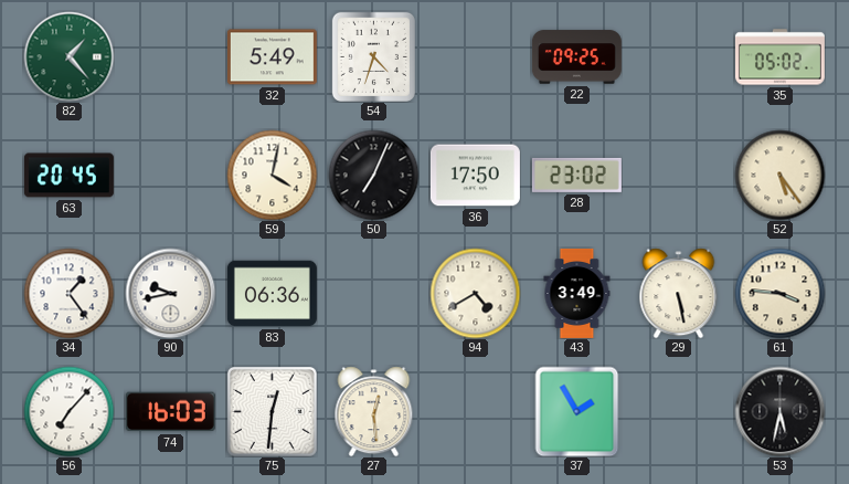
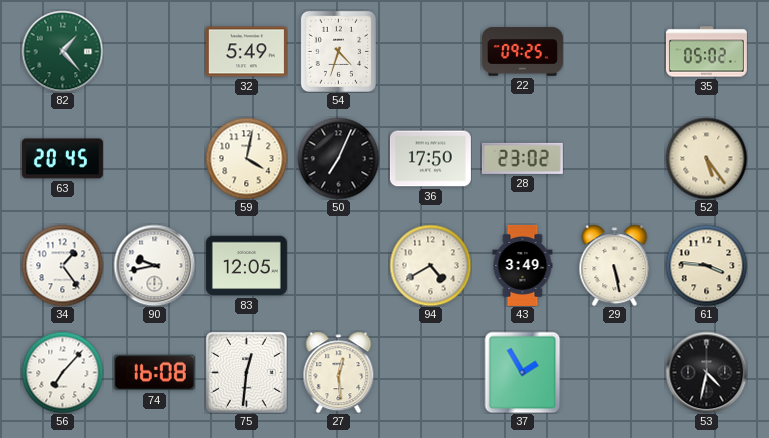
83: 06:36 -> 12:05
74: 16:03 -> 16:08
53: 5:32 -> 4:32
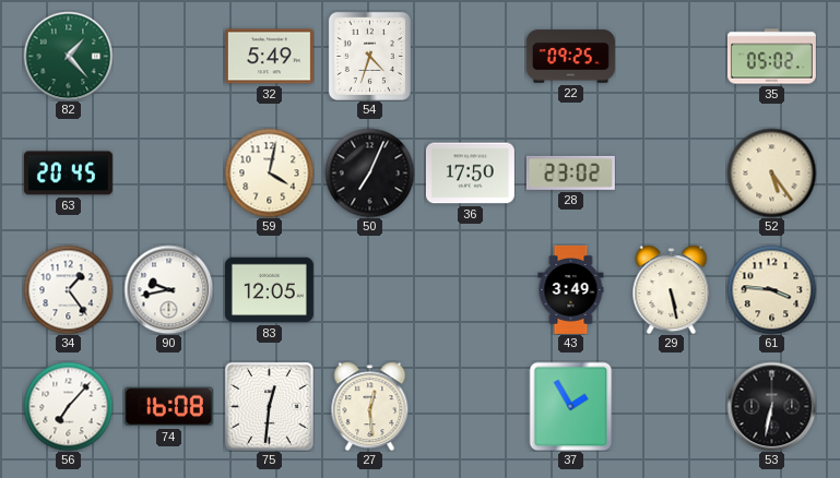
94: 4:40 -> none
53: 4:32 -> 6:32
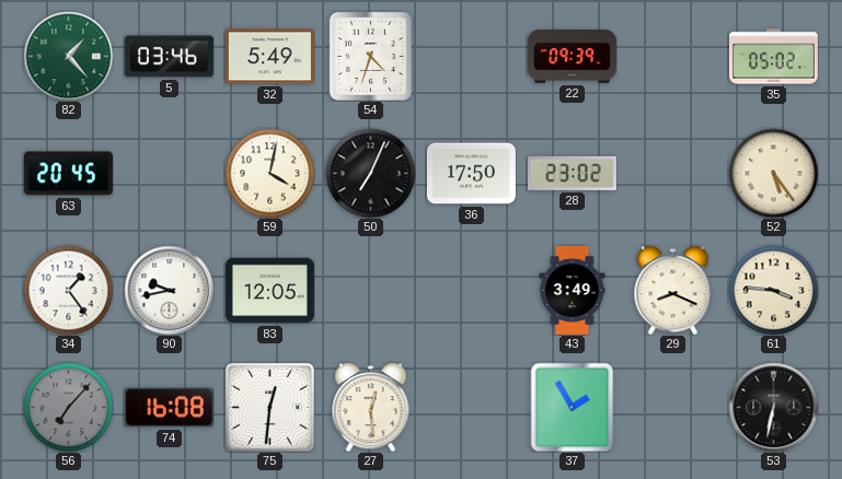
5: none -> 03:46
22: 09:25 -> 09:39
29: 5:28 -> 8:19
56 dial: white -> grey
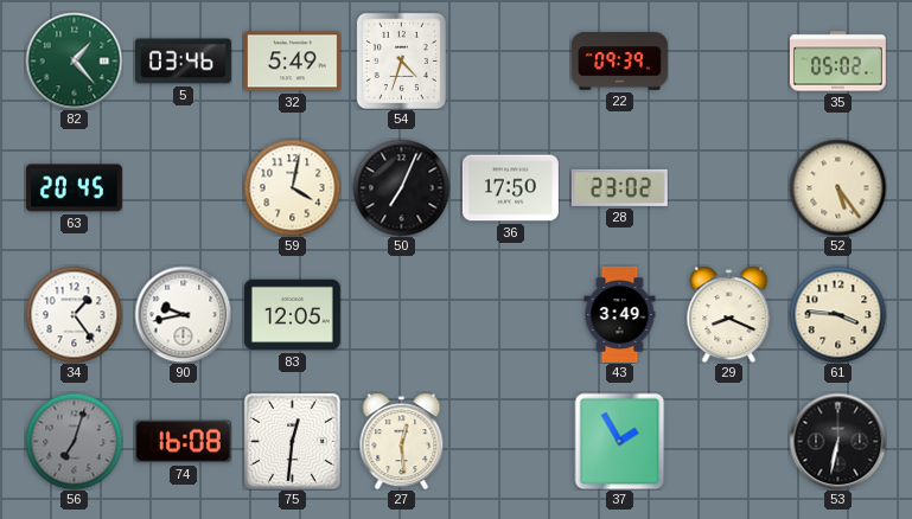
56: 7:07 -> 7:03
